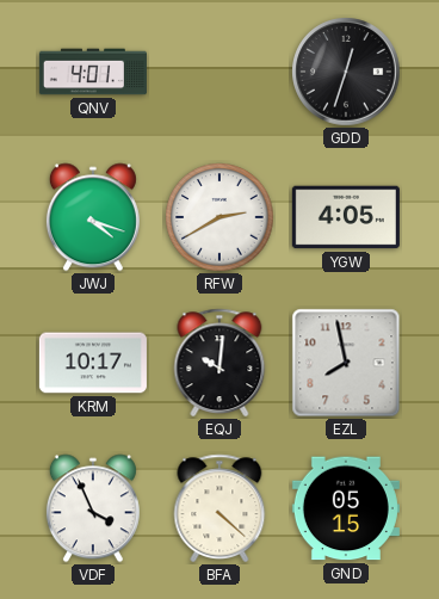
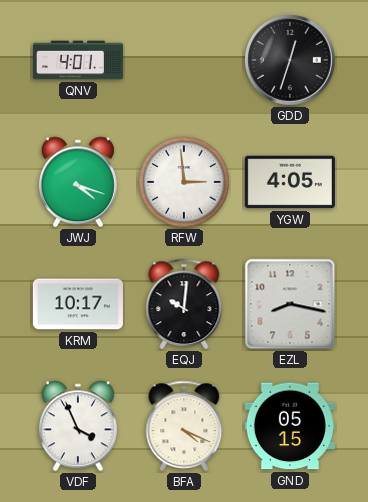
RFW: 2:40 -> 2:59
EZL: 7:58 -> 8:17
BFA: 4:22 -> 4:19
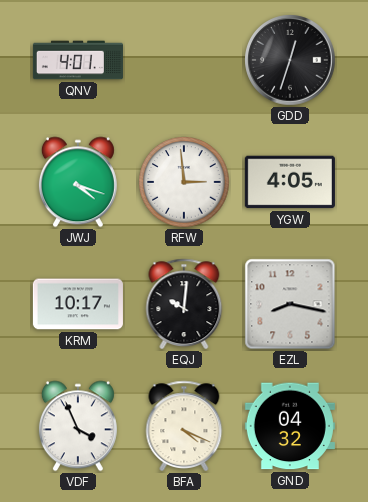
GND: 05:15 -> 04:32
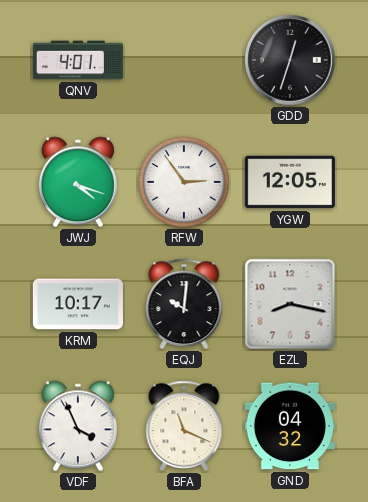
RFW: 2:59 -> 2:54
YGW: 4:05 -> 12:05
BFA: 4:19 -> 11:19
